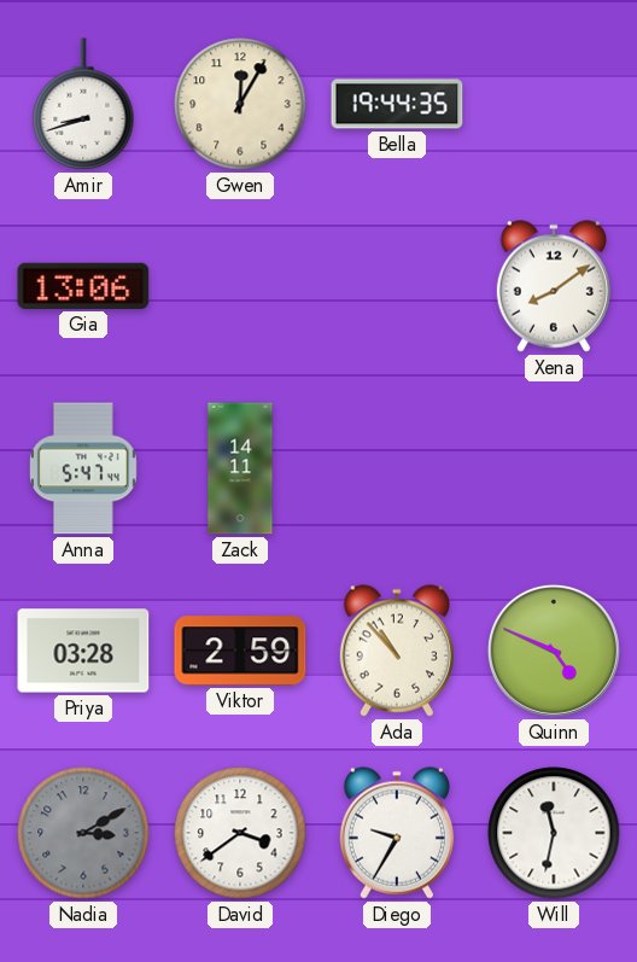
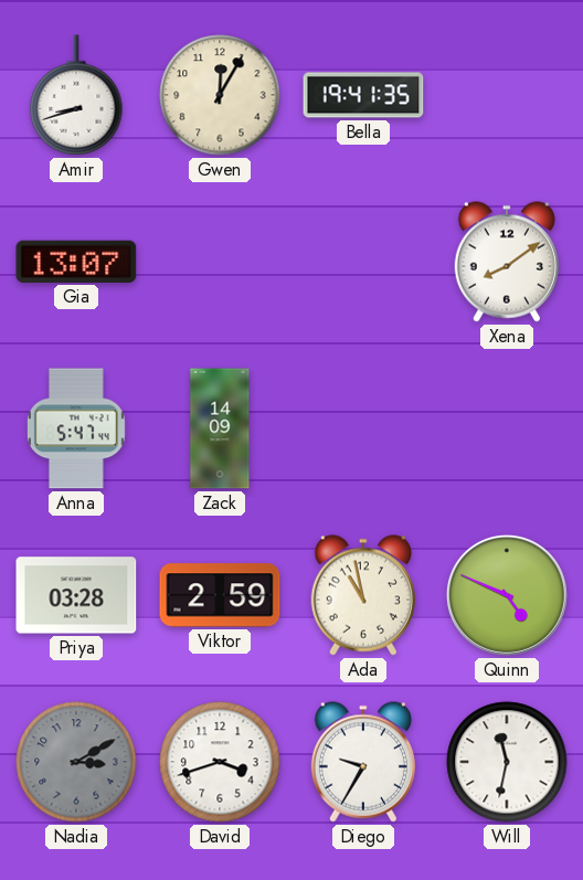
Bella: 19:44 -> 19:41
Gia: 13:06 -> 13:07
Zack: 14:11 -> 14:09
Ada: 10:53 -> 10:58
David: 3:39 -> 3:42
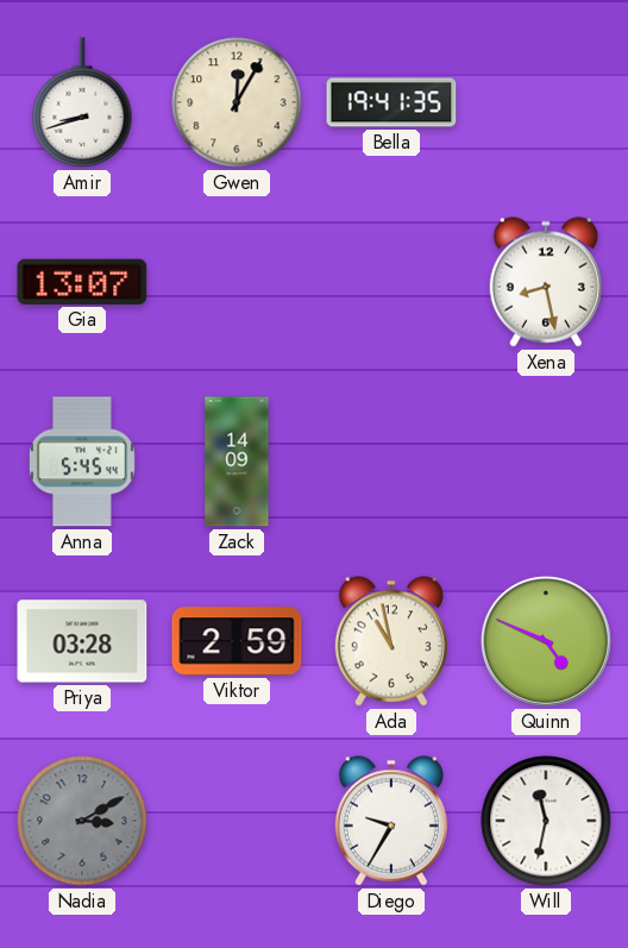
Xena: 8:09 -> 8:28
Anna: 5:47 -> 5:45
David: 3:42 -> none
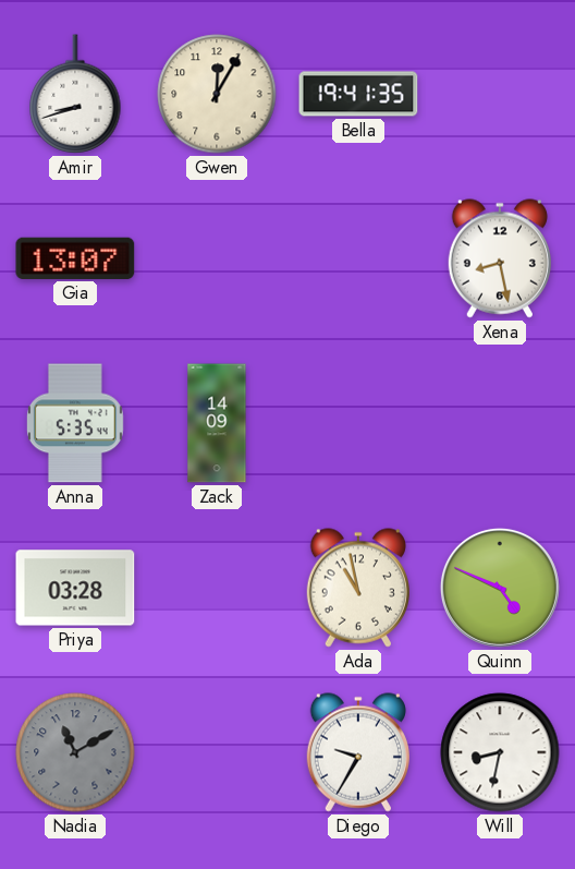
Anna: 5:45 -> 5:35
Viktor: 2:59 -> none
Nadia: 3:10 -> 11:10
Will: 11:32 -> 8:32
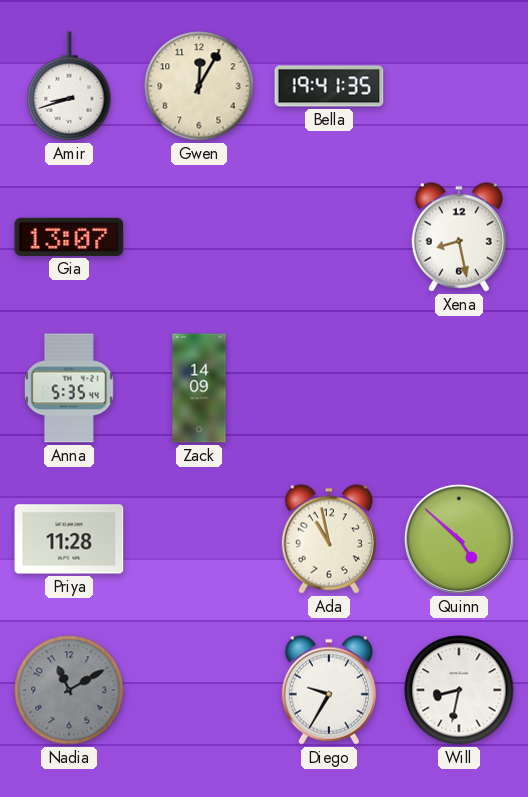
Priya: 03:28 -> 11:28
Quinn: 4:49 -> 4:52
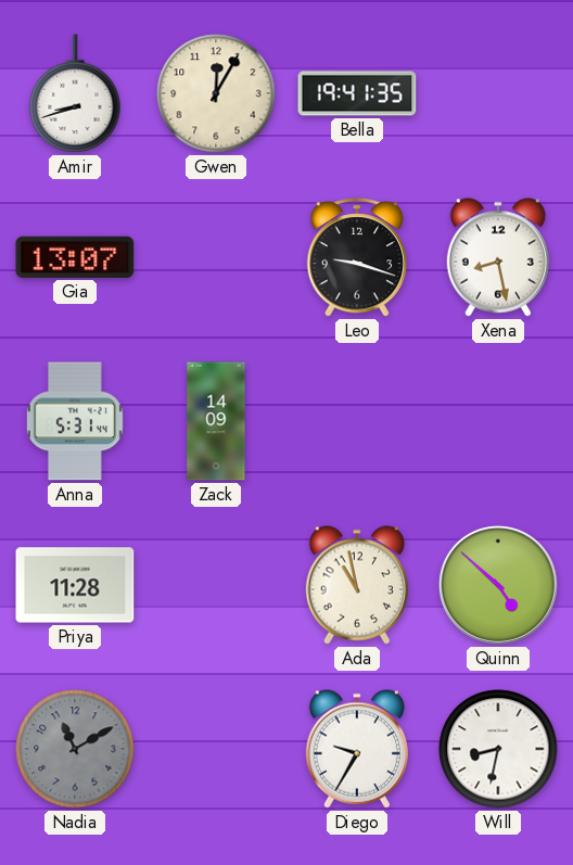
Leo: none -> 9:18
Anna: 5:35 -> 5:31
